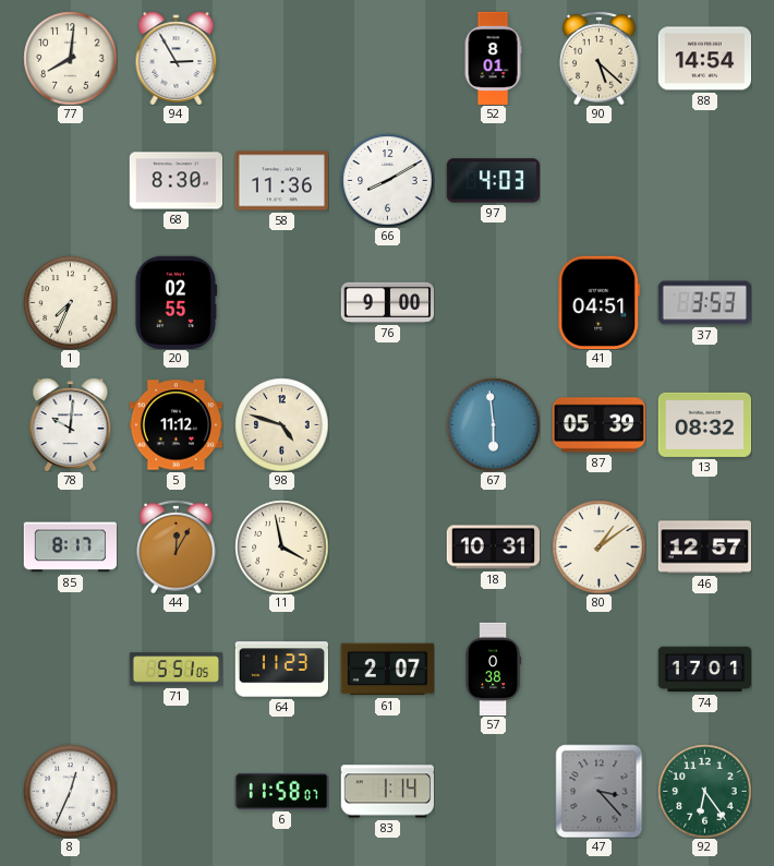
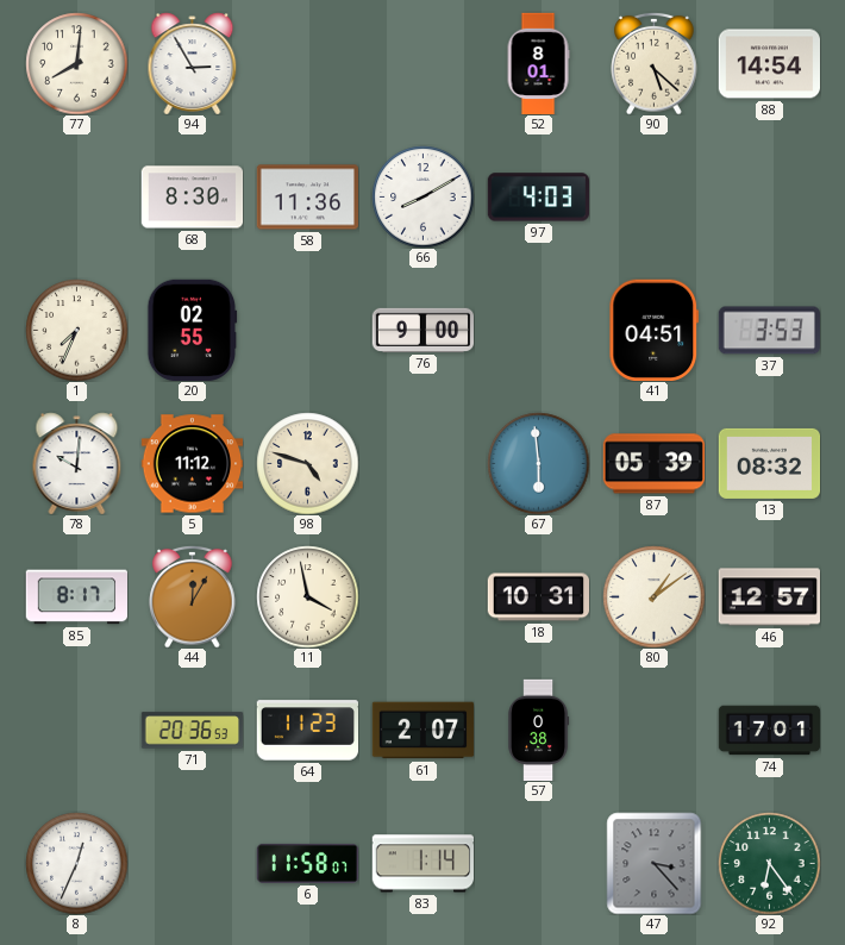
71: 5:51 -> 20:36
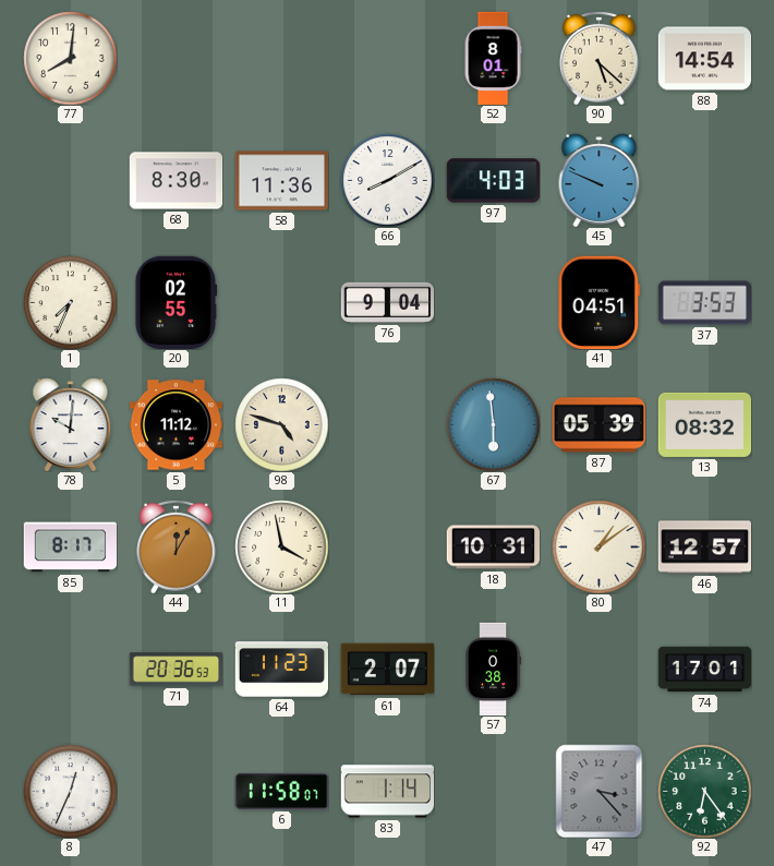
94: 2:55 -> none
45: none -> 9:49
76: 9:00 -> 9:04
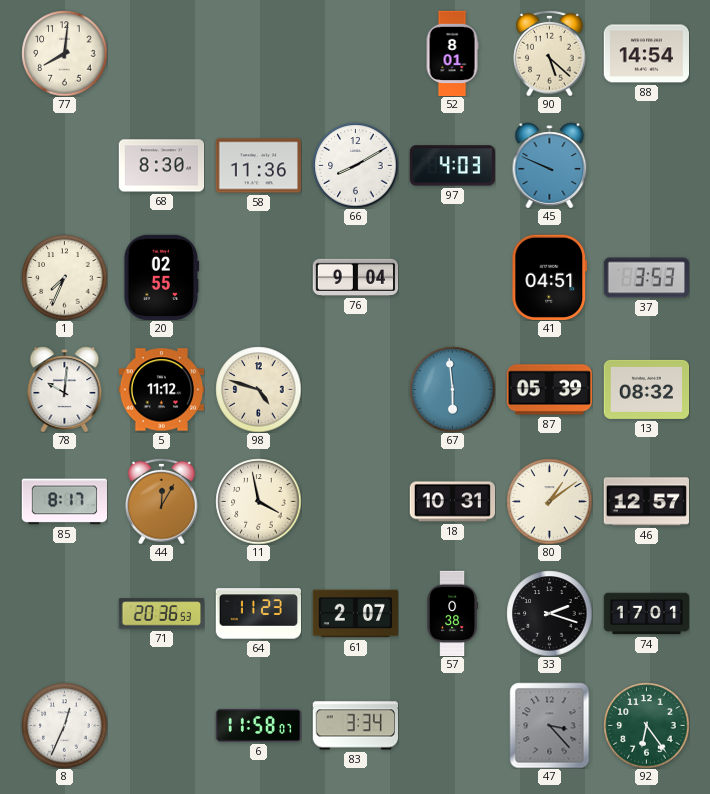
33: none -> 2:18
83: 1:14 -> 3:34
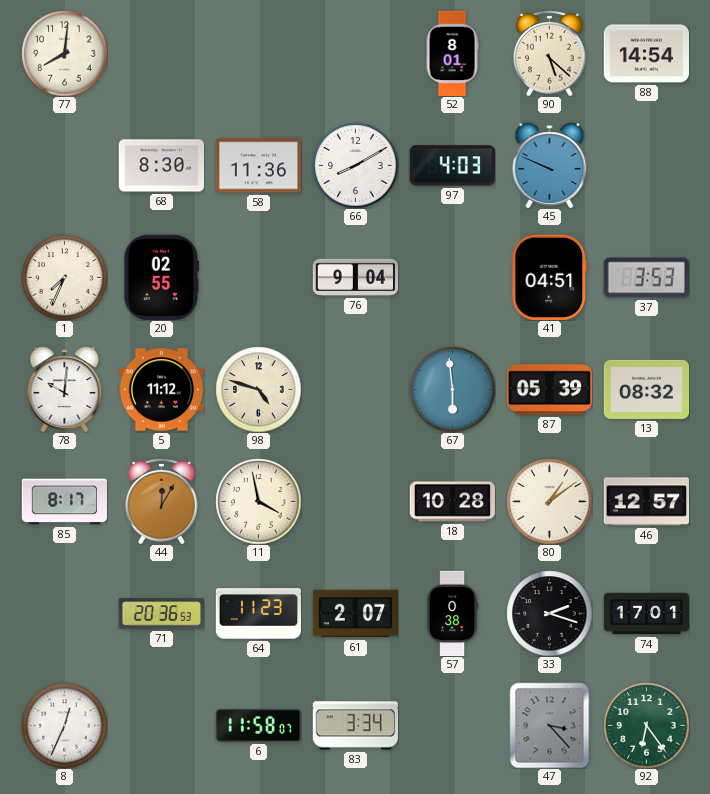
18: 10:31 -> 10:28
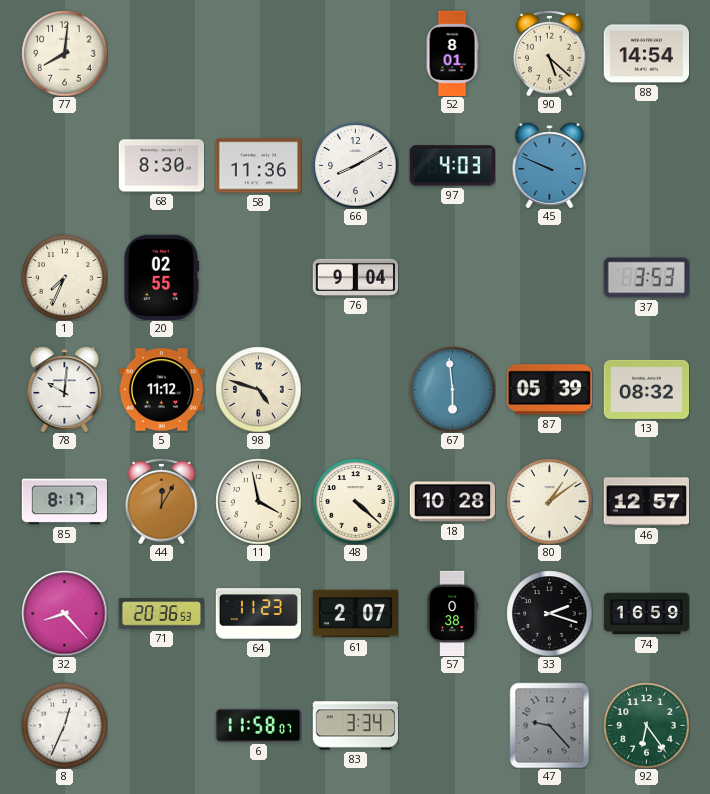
41: 04:51 -> none
48: none -> 4:22
32: none -> 8:23
74: 17:01 -> 16:59
47: 3:23 -> 9:23
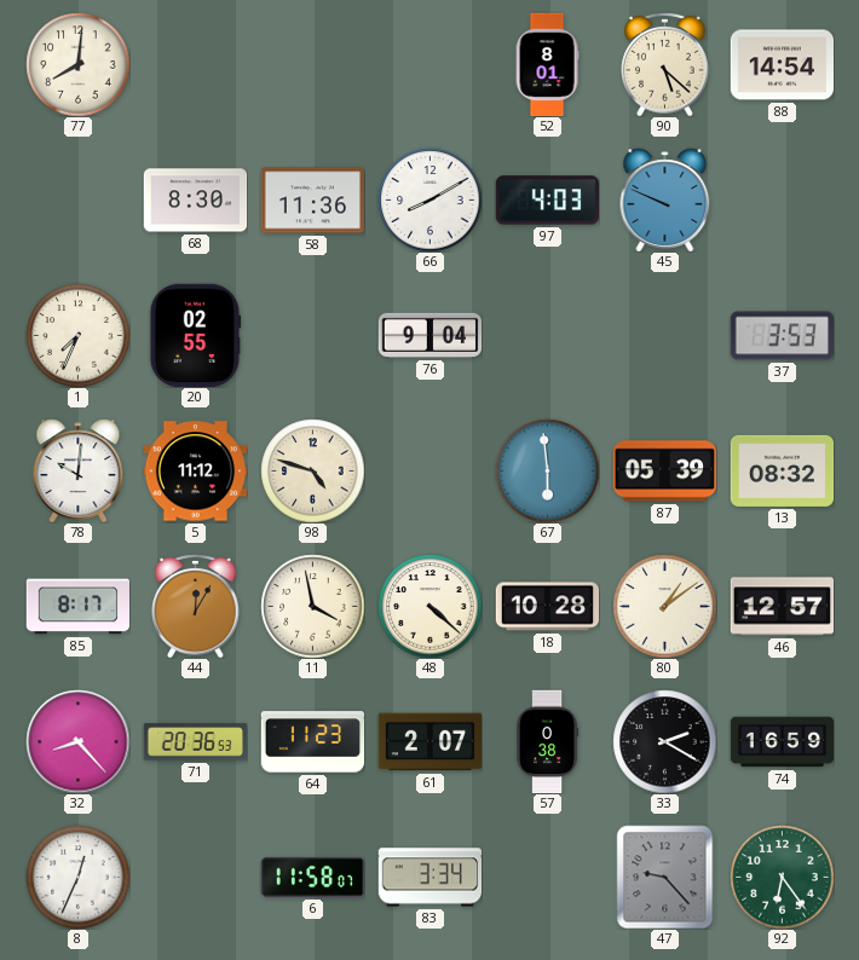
33: 2:18 -> 2:20
